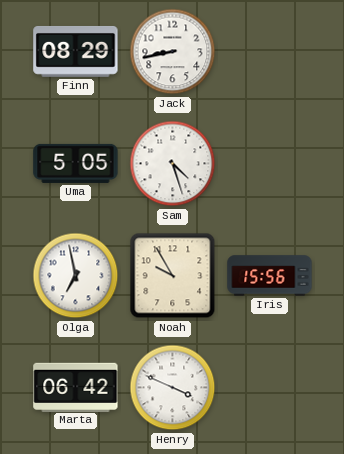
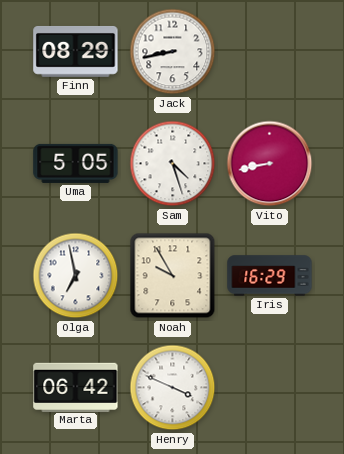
Vito: none -> 8:43
Iris: 15:56 -> 16:29
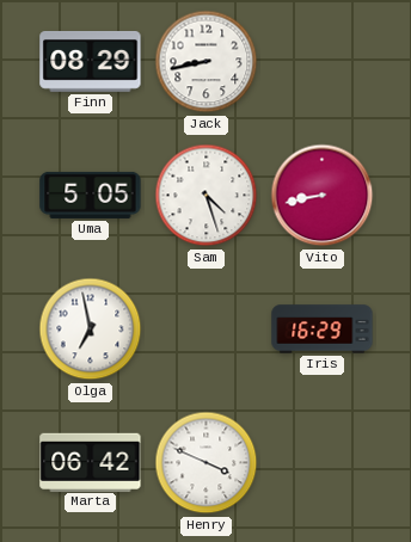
Noah: 9:55 -> none
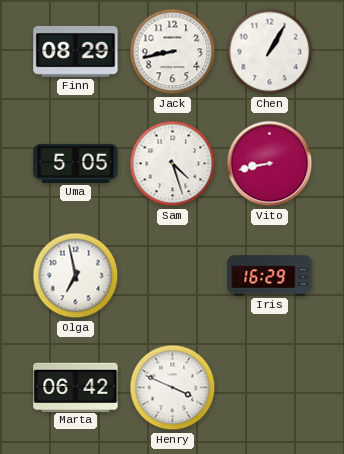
Chen: none -> 1:05
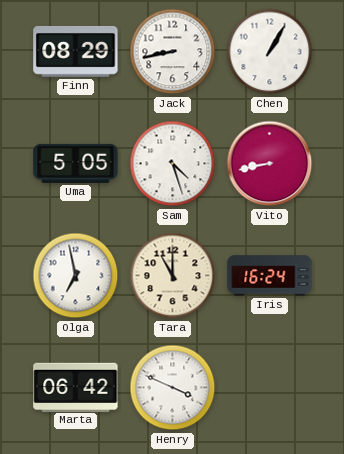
Tara: none -> 11:00
Iris: 16:29 -> 16:24
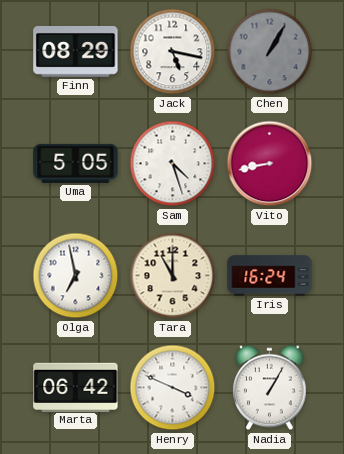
Jack: 8:43 -> 5:17
Chen dial: white -> grey
Nadia: none -> 1:05
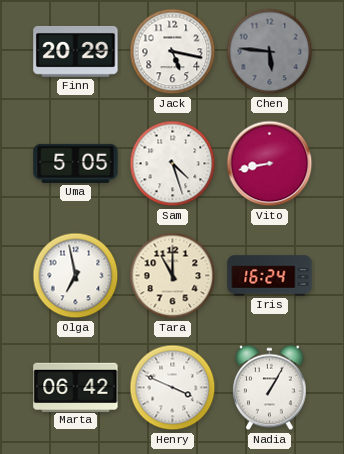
Finn: 08:29 -> 20:29
Chen: 1:05 -> 5:46
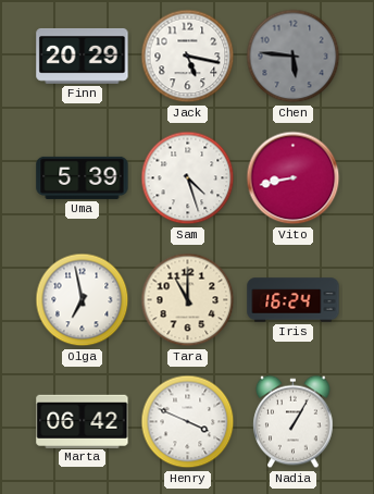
Uma: 5:05 -> 5:39
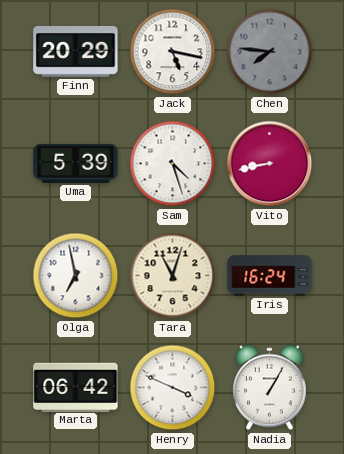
Chen: 5:46 -> 7:46
Tara: 11:00 -> 11:03
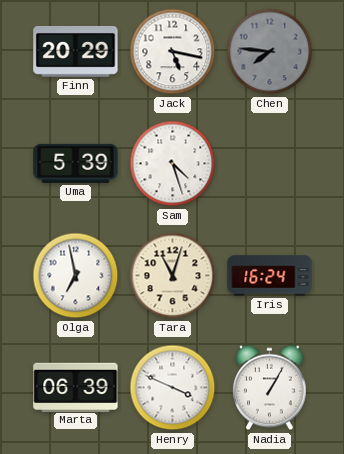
Vito: 8:43 -> none
Marta: 06:42 -> 06:39
